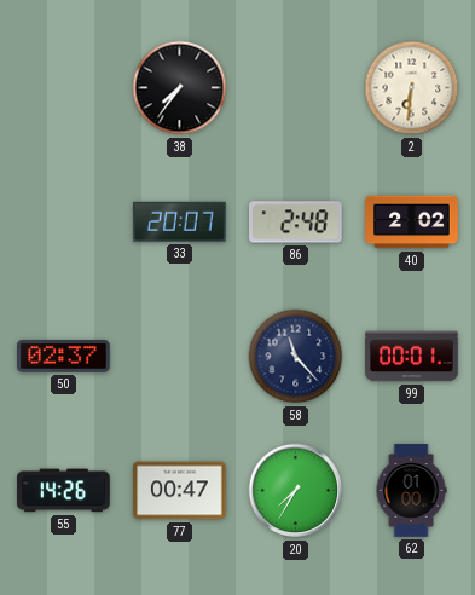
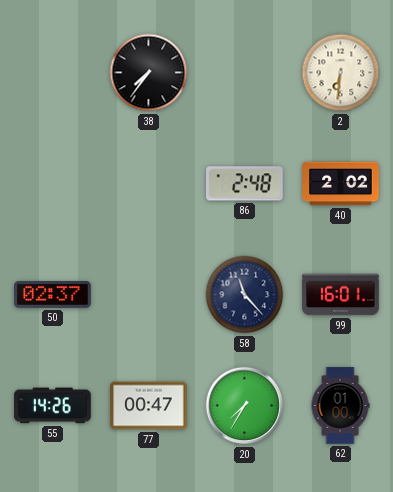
33: 20:07 -> none
99: 00:01 -> 16:01
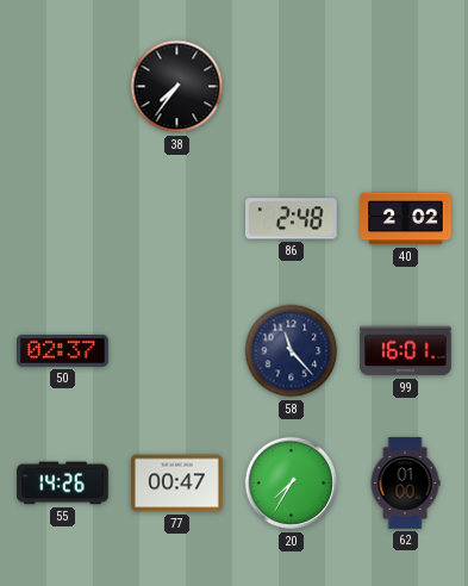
2: 6:31 -> none
